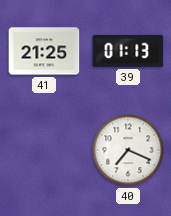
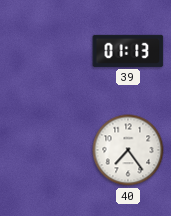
41: 21:25 -> none
40: 7:19 -> 7:24
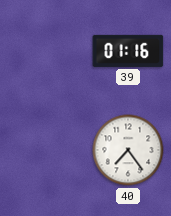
39: 01:13 -> 01:16
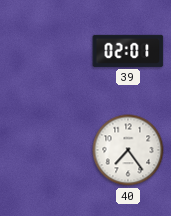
39: 01:16 -> 02:01
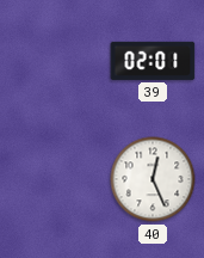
40: 7:24 -> 12:26
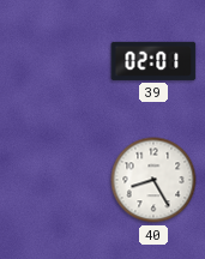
40: 12:26 -> 8:25
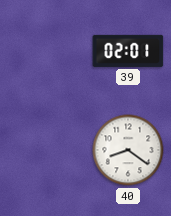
40: 8:25 -> 8:21
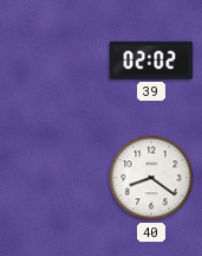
39: 02:01 -> 02:02
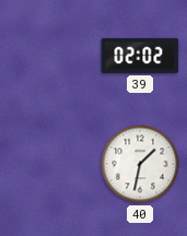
40: 8:21 -> 1:32
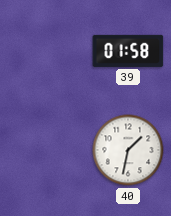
39: 02:02 -> 01:58
